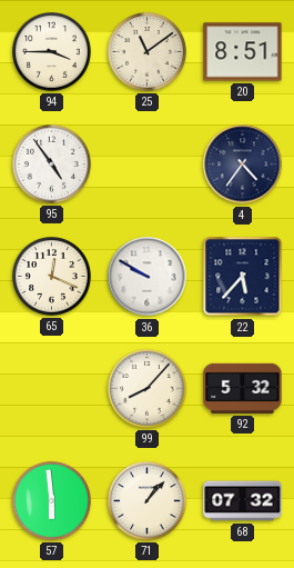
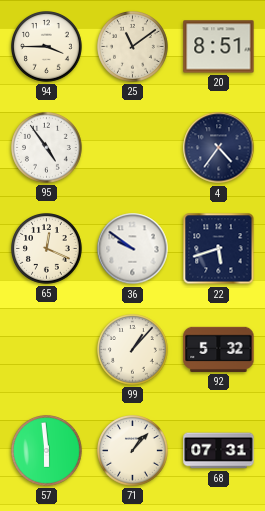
36: 9:50 -> 9:51
22: 5:37 -> 5:42
99: 8:07 -> 1:07
68: 07:32 -> 07:31
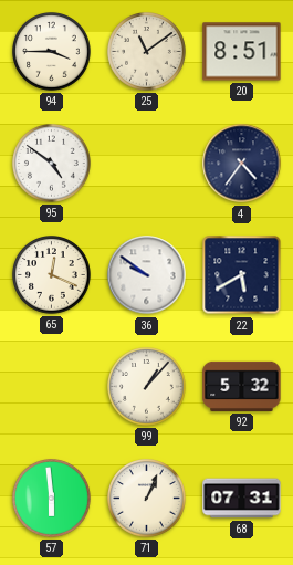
95: 4:54 -> 4:51
22: 5:42 -> 5:40
71: 1:07 -> 1:04
